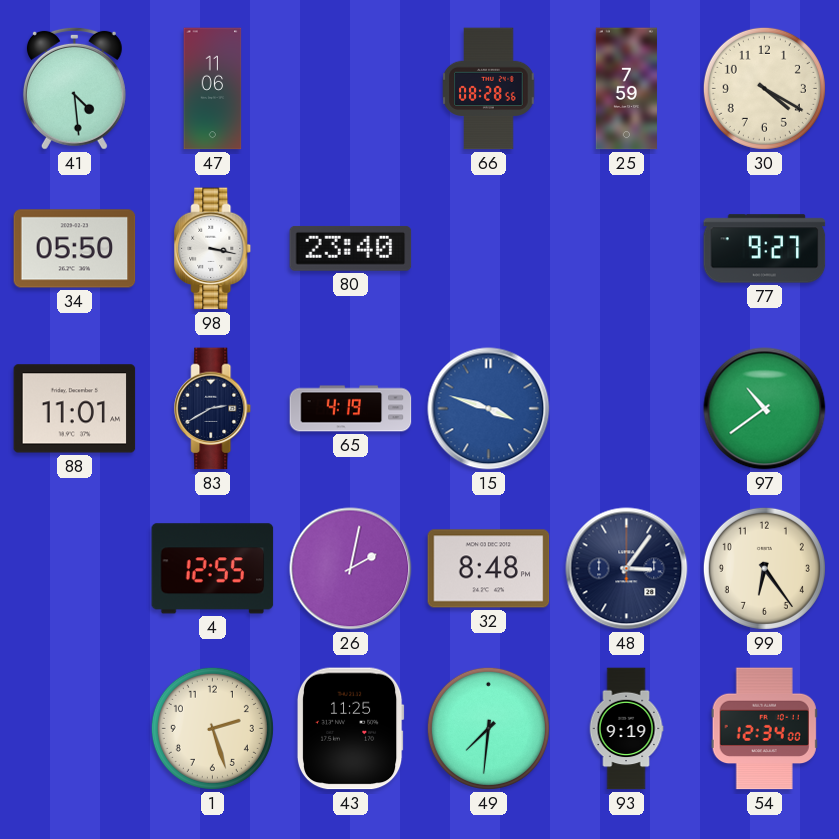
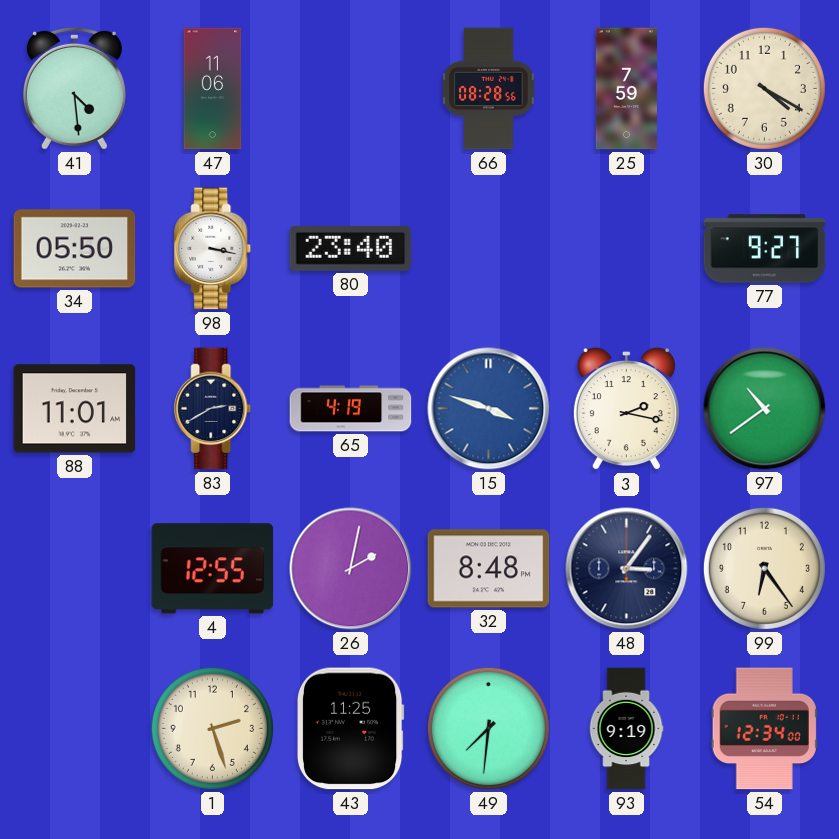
3: none -> 2:17
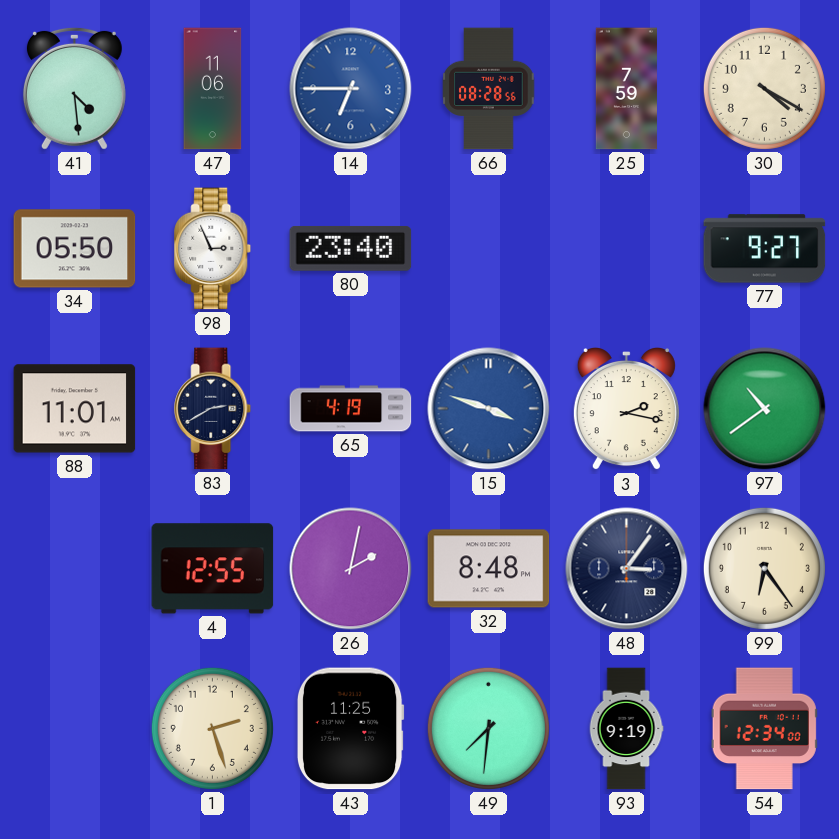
14: none -> 6:45
98: 3:17 -> 2:56
